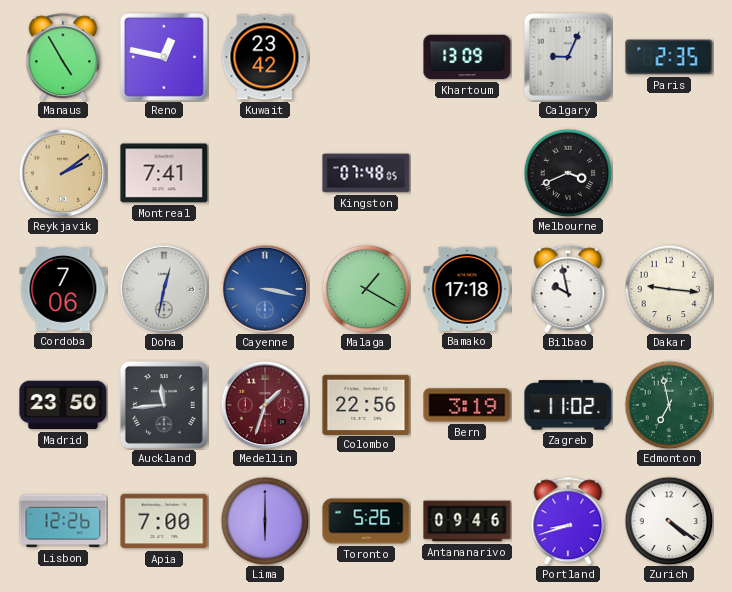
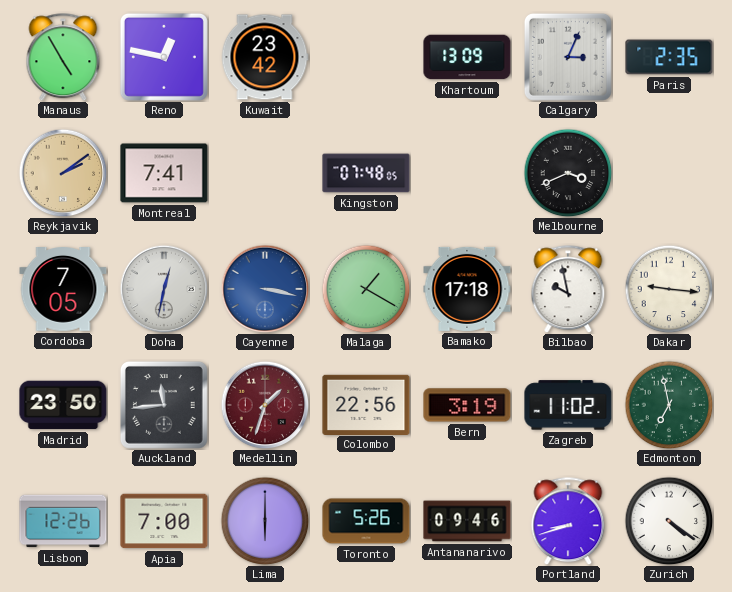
Calgary: 9:04 -> 3:04
Cordoba: 7:06 -> 7:05
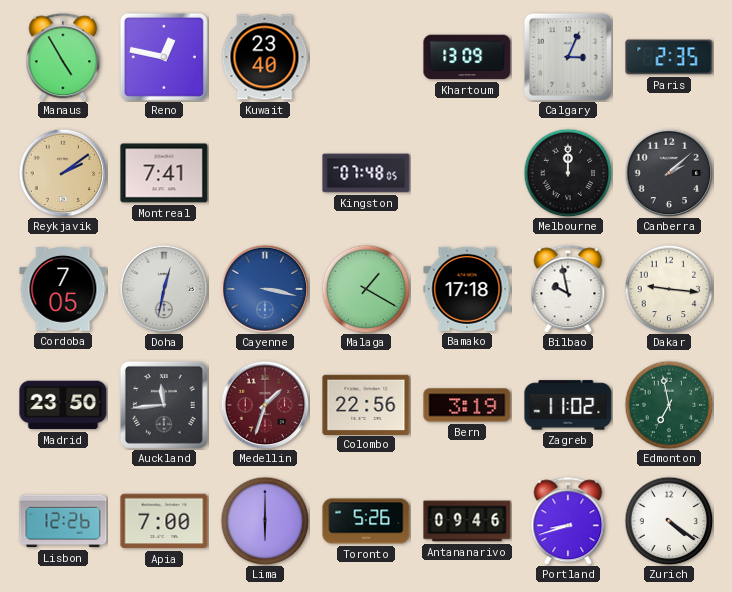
Kuwait: 23:42 -> 23:40
Melbourne: 3:41 -> 12:00
Canberra: none -> 2:08
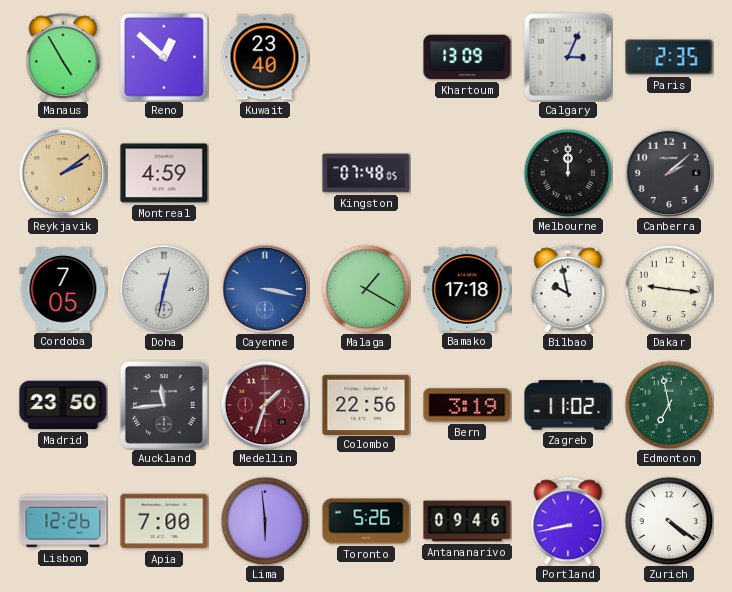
Reno: 12:47 -> 12:52
Montreal: 7:41 -> 4:59
Lima: 6:00 -> 5:59
Portland: 8:42 -> 8:43
